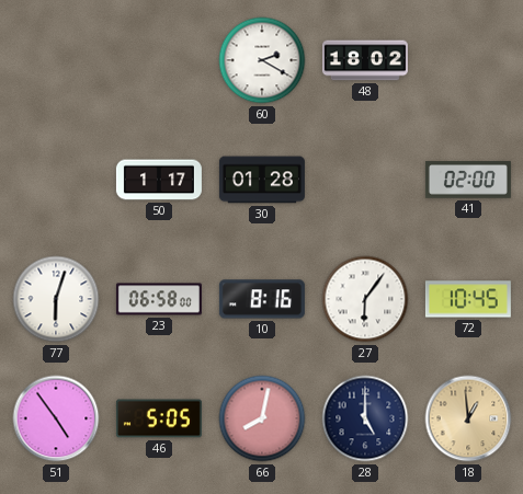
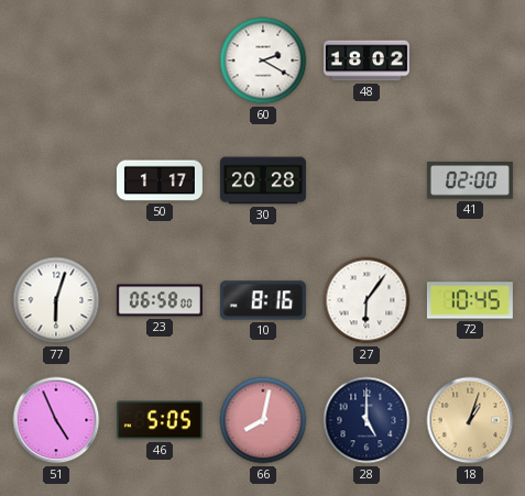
30: 01:28 -> 20:28
51: 4:54 -> 4:56
18: 12:59 -> 1:03
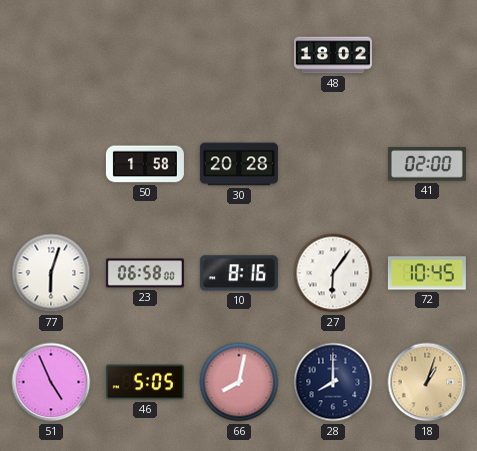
60: 2:20 -> none
50: 1:17 -> 1:58
28: 5:00 -> 8:00
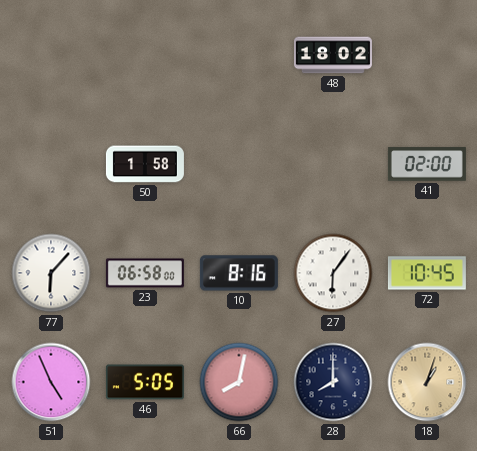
30: 20:28 -> none
77: 6:03 -> 6:07
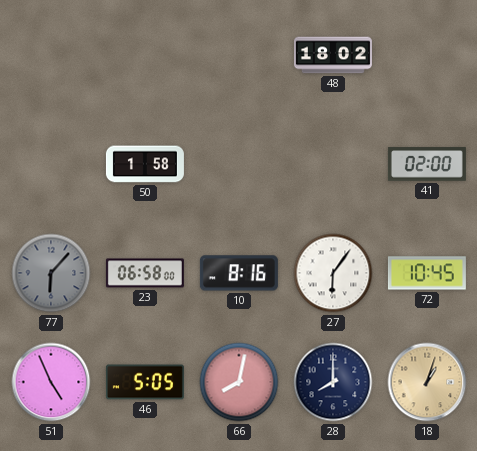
77 dial: white -> grey
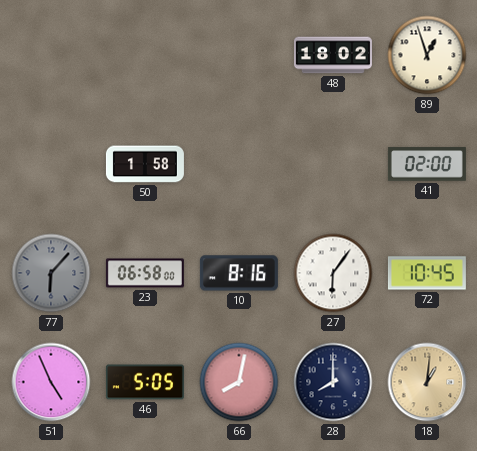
89: none -> 12:57
18: 1:03 -> 1:01
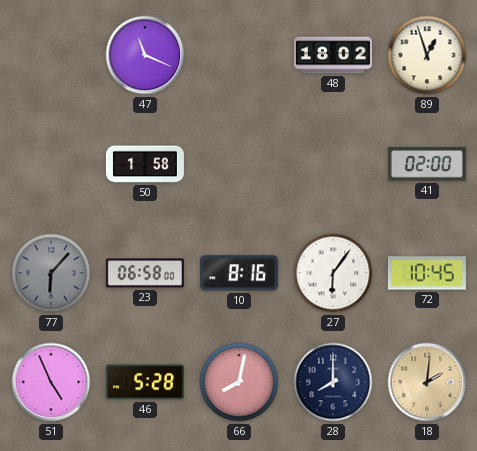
47: none -> 11:19
46: 5:05 -> 5:28
18: 1:01 -> 2:01
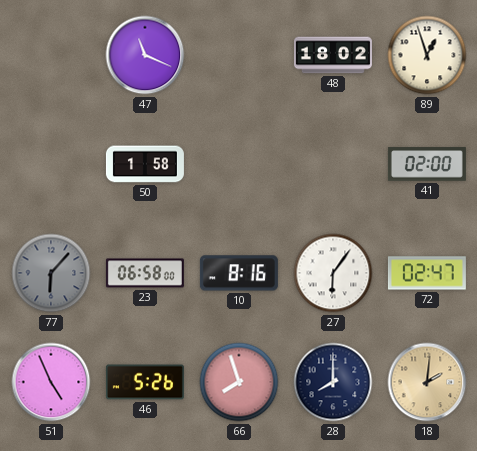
72: 10:45 -> 02:47
46: 5:28 -> 5:26
66: 8:02 -> 7:57
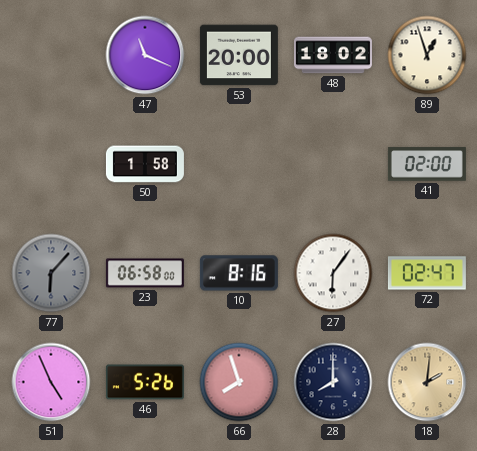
53: none -> 20:00
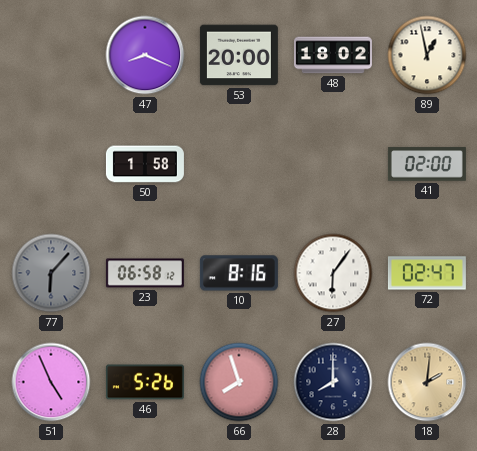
47: 11:19 -> 8:19
89: 12:57 -> 12:58
23: 06:58:00 -> 06:58:12
